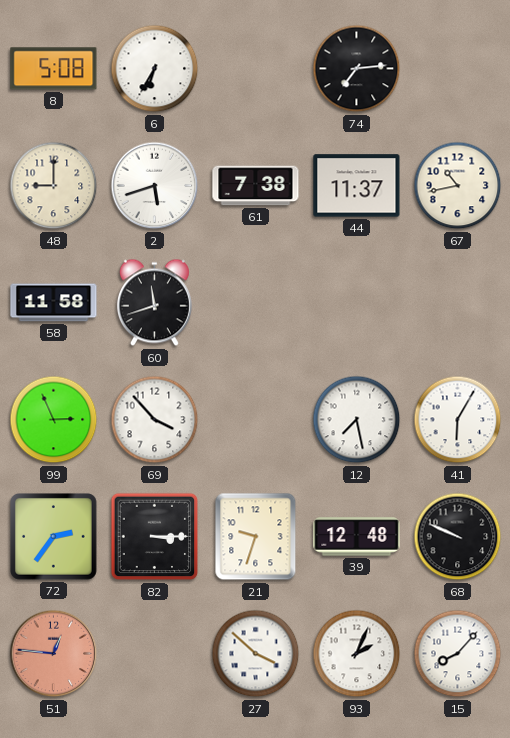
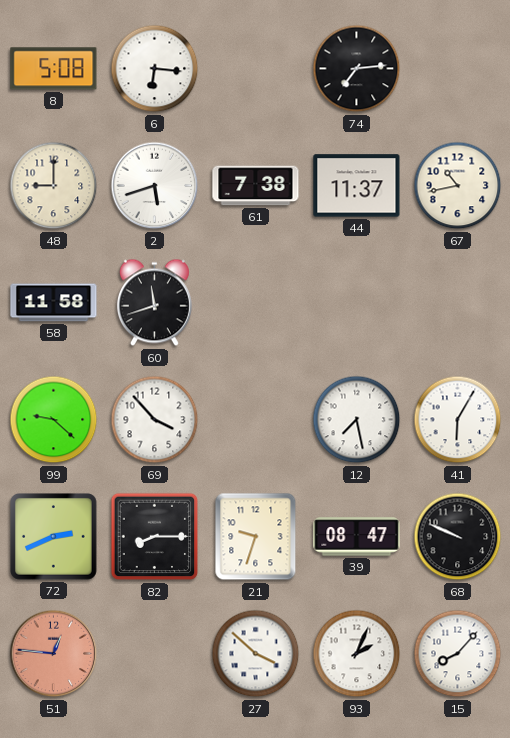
6: 6:35 -> 6:16
99: 2:56 -> 9:22
72: 2:36 -> 2:41
82: 3:15 -> 8:15
39: 12:48 -> 08:47
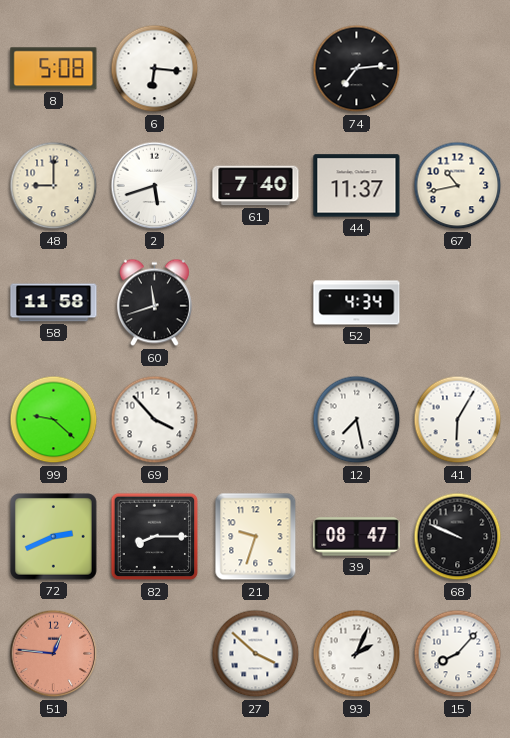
61: 7:38 -> 7:40
52: none -> 4:34
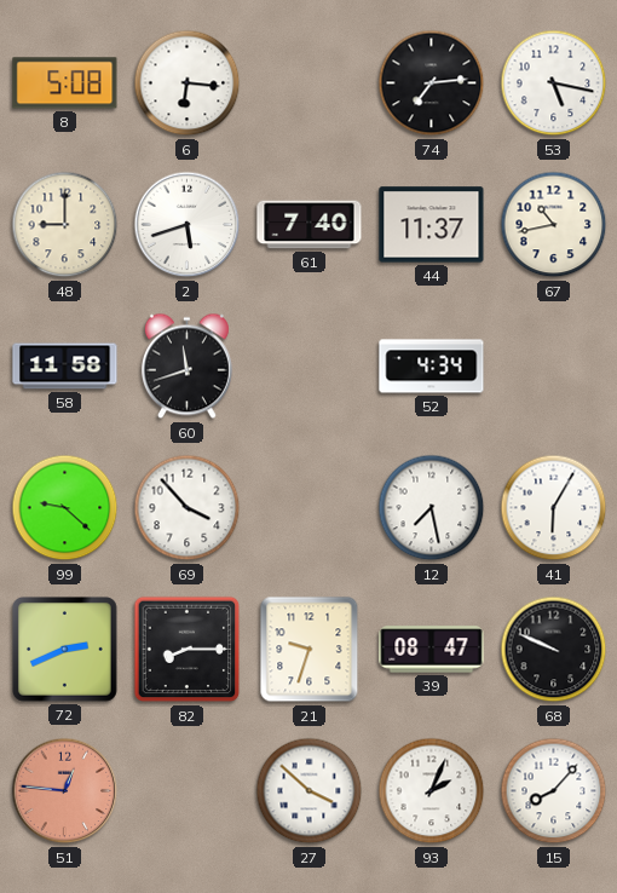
53: none -> 5:17
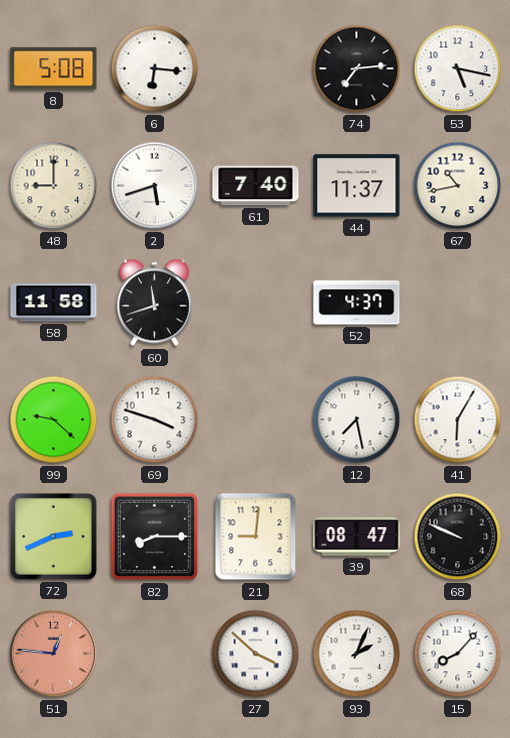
52: 4:34 -> 4:37
69: 3:53 -> 3:48
21: 9:33 -> 9:01
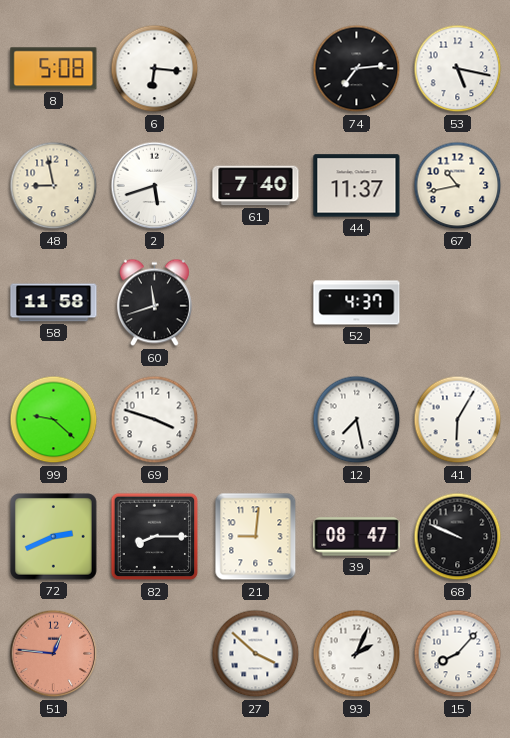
48: 9:00 -> 8:58
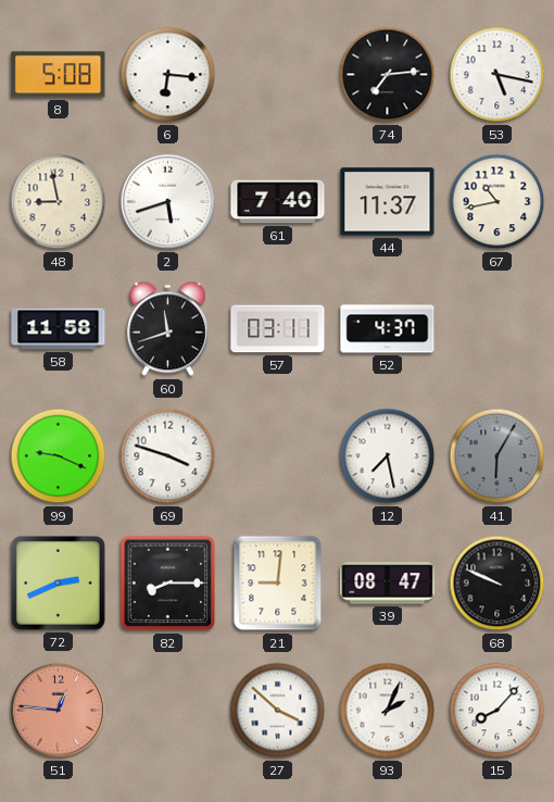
57: none -> 03:11
99: 9:22 -> 9:19
41 dial: white -> grey
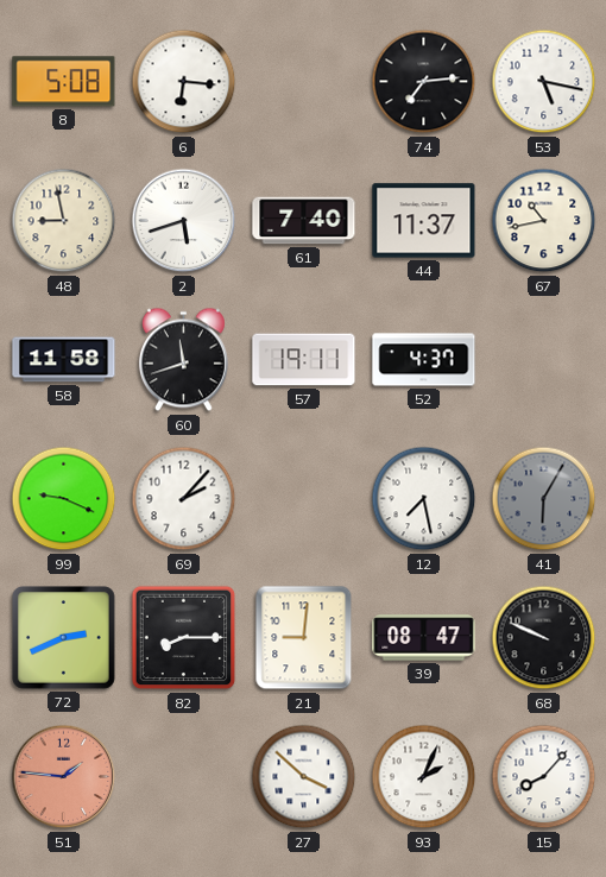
57: 03:11 -> 19:11
69: 3:48 -> 2:07
51: 12:46 -> 1:46
